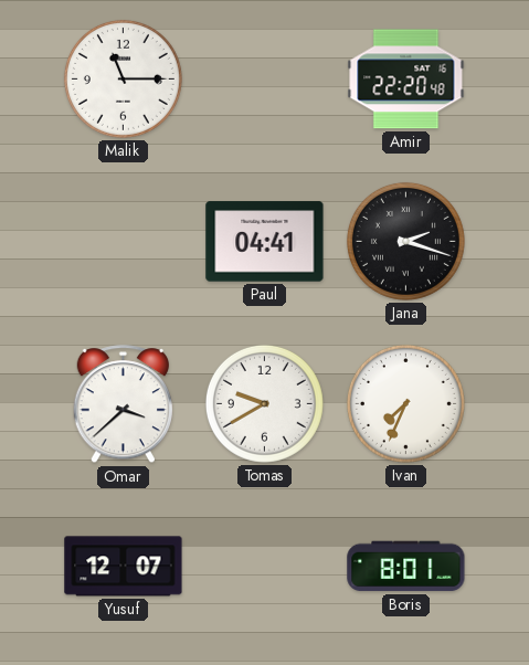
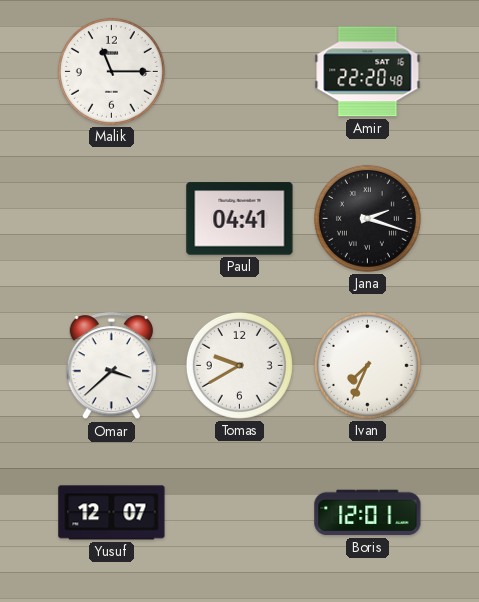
Boris: 8:01 -> 12:01
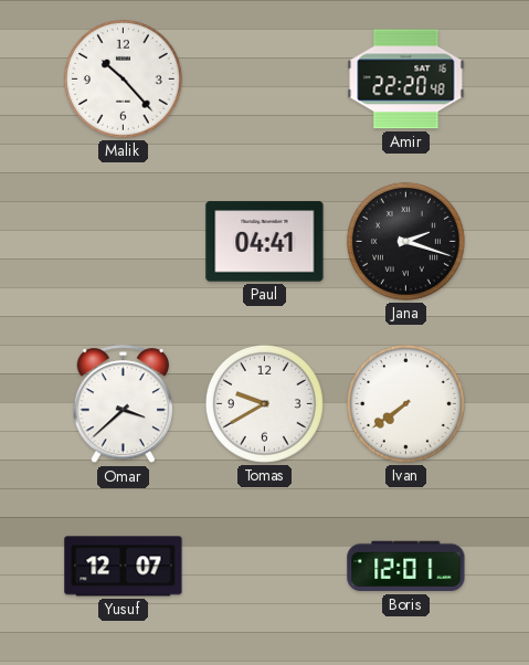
Malik: 11:15 -> 10:23
Ivan: 7:34 -> 7:39
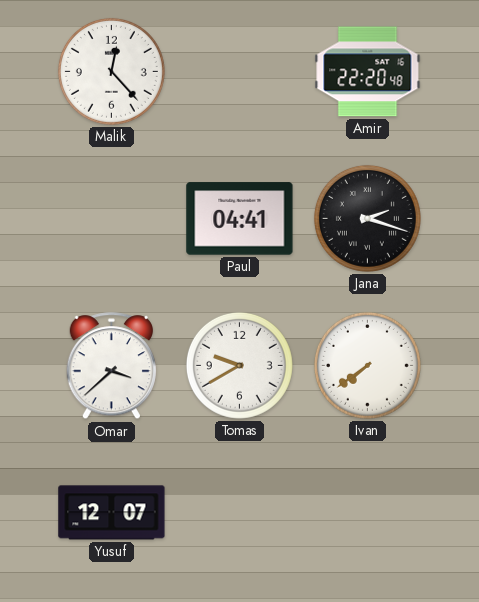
Malik: 10:23 -> 12:23
Boris: 12:01 -> none
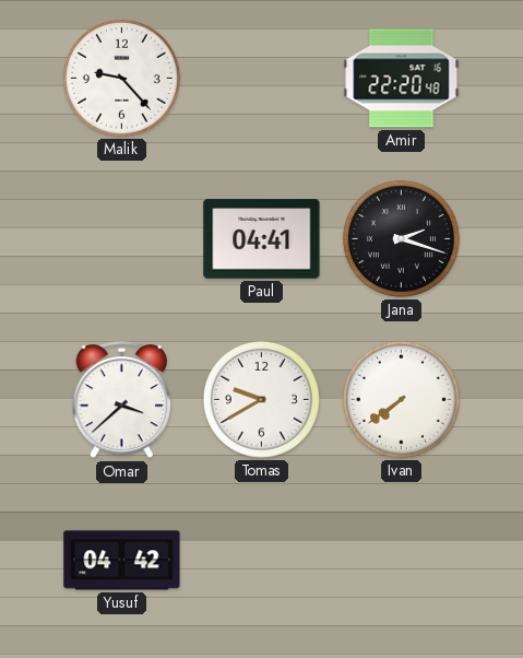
Malik: 12:23 -> 9:23
Yusuf: 12:07 -> 04:42
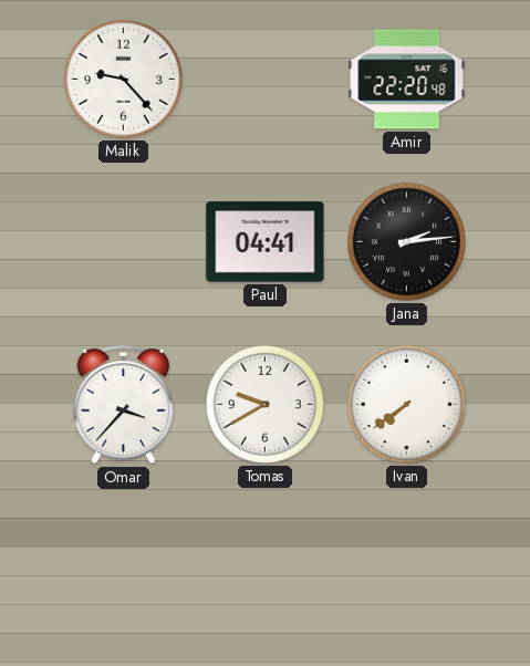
Jana: 2:18 -> 2:14
Omar: 3:38 -> 3:37
Yusuf: 04:42 -> none
